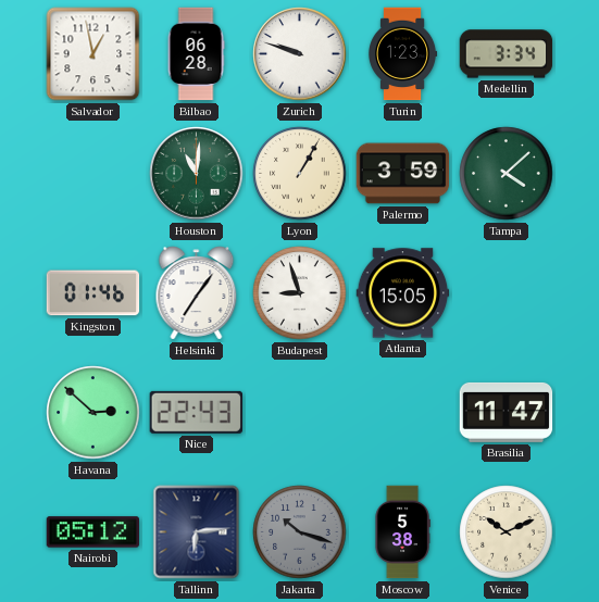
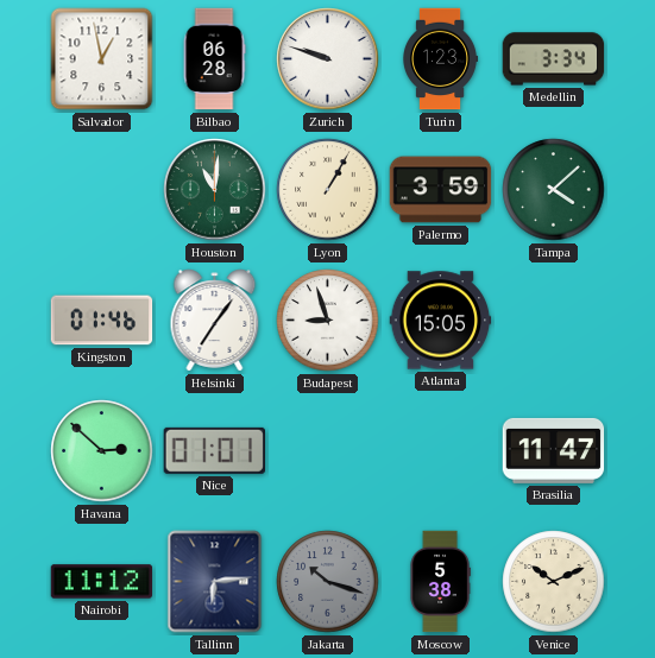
Nice: 22:43 -> 01:01
Nairobi: 05:12 -> 11:12
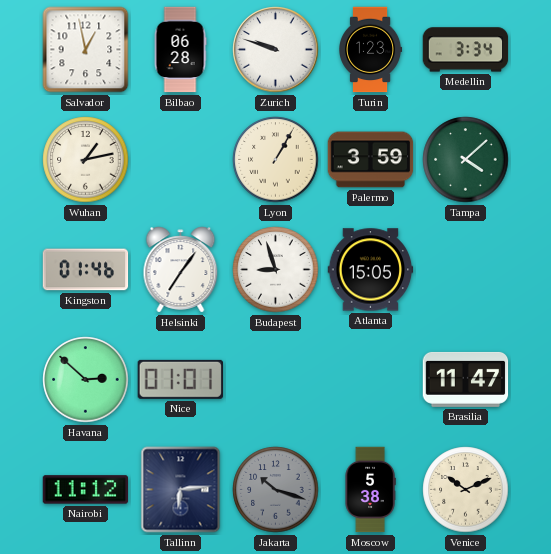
Wuhan: none -> 1:13
Houston: 11:01 -> none
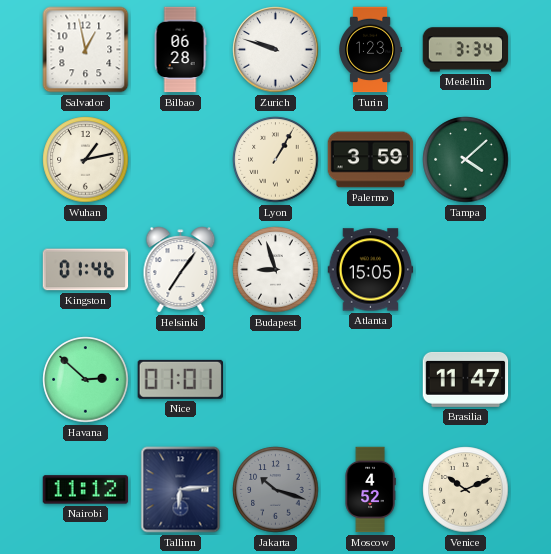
Moscow: 5:38 -> 4:52
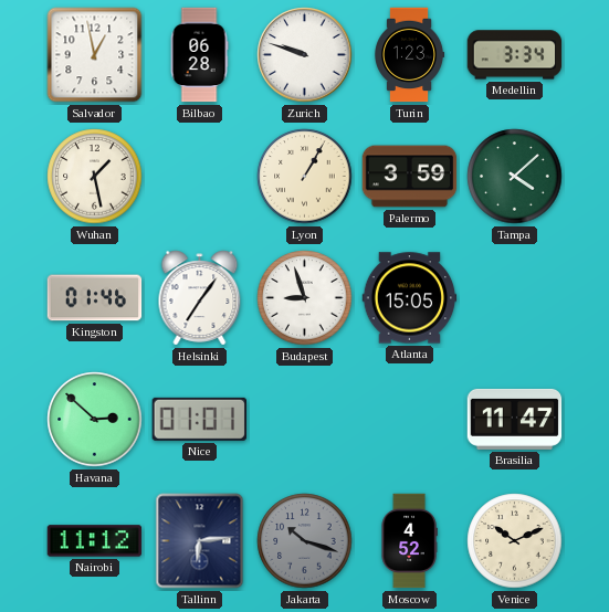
Wuhan: 1:13 -> 1:28
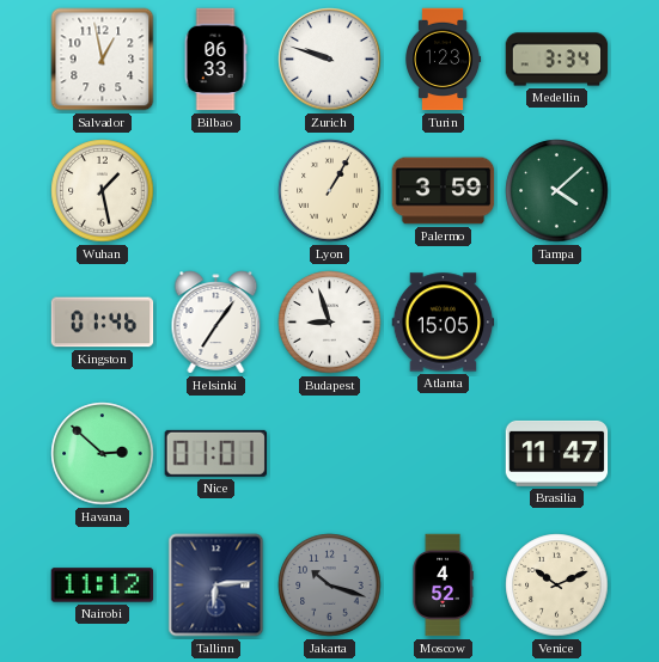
Bilbao: 06:28 -> 06:33
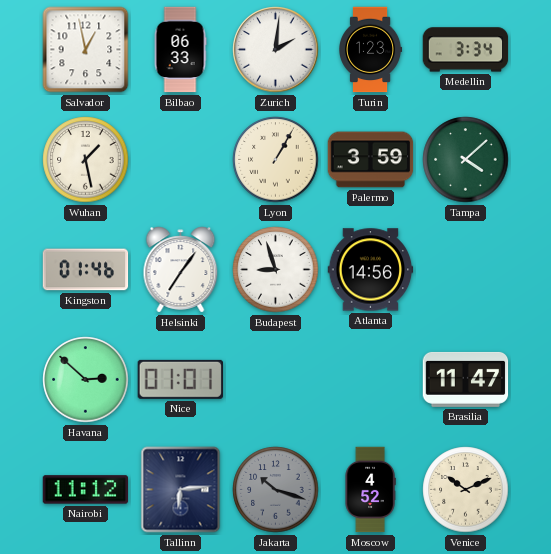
Zurich: 9:48 -> 2:01
Atlanta: 15:05 -> 14:56
